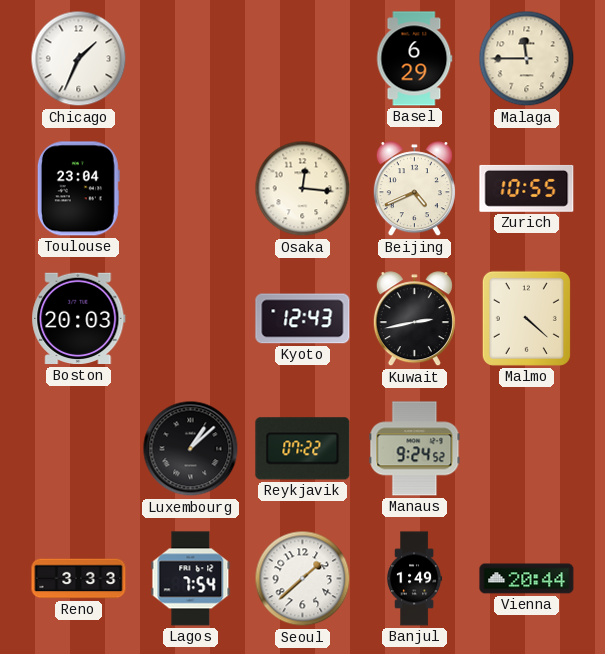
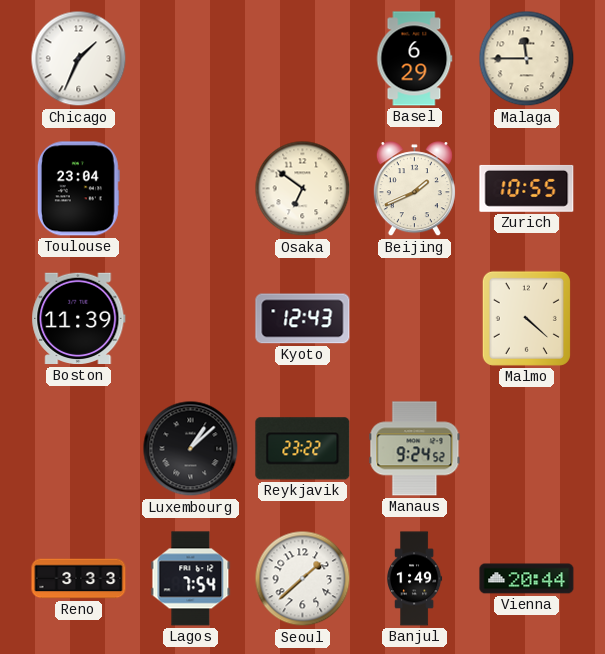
Osaka: 12:16 -> 6:51
Beijing: 4:41 -> 1:41
Boston: 20:03 -> 11:39
Kuwait: 2:43 -> none
Reykjavik: 07:22 -> 23:22
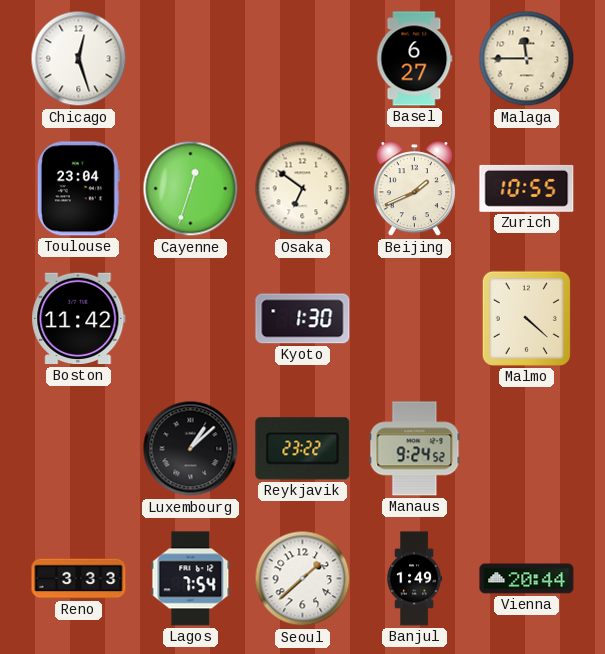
Chicago: 1:34 -> 12:27
Basel: 6:29 -> 6:27
Cayenne: none -> 12:33
Boston: 11:39 -> 11:42
Kyoto: 12:43 -> 1:30
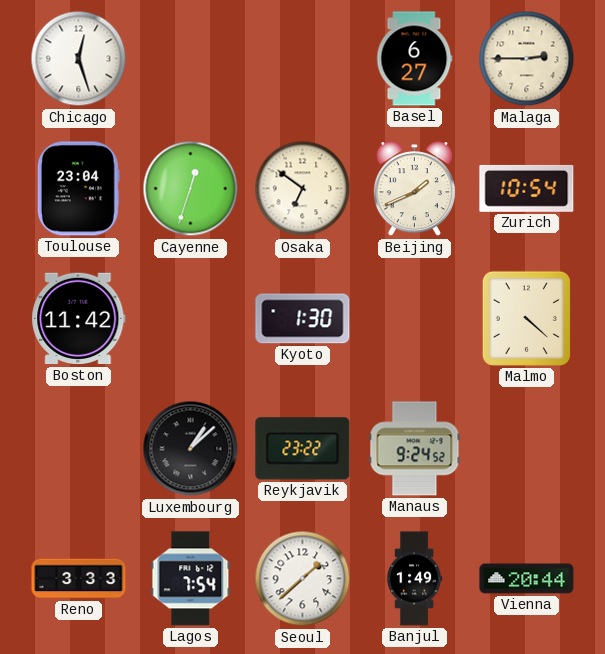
Malaga: 11:45 -> 2:45
Zurich: 10:55 -> 10:54
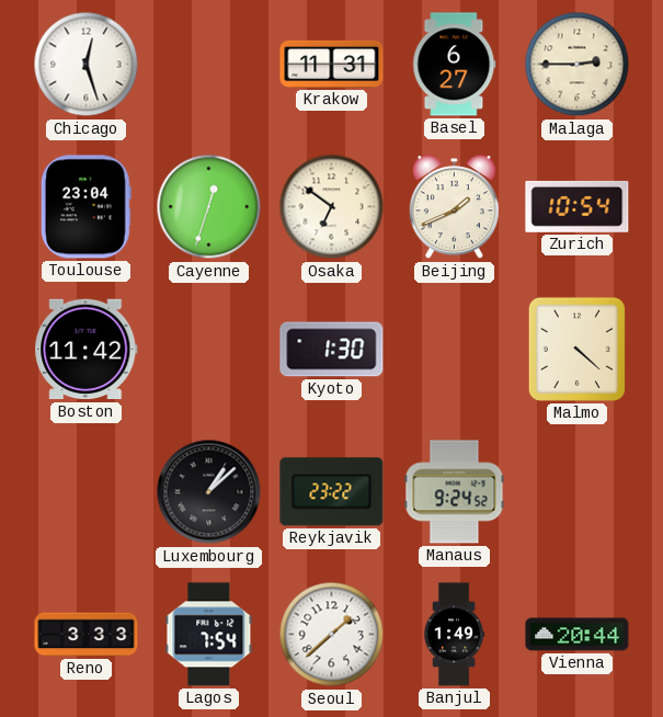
Krakow: none -> 11:31
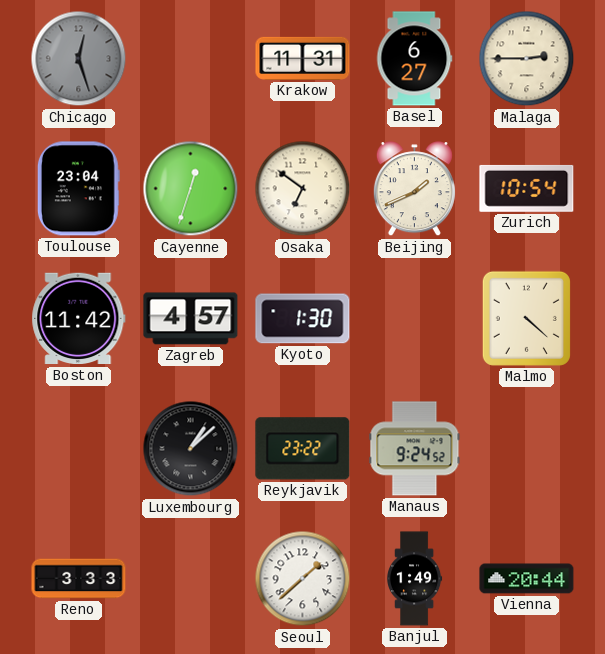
Chicago dial: white -> grey
Zagreb: none -> 4:57
Lagos: 7:54 -> none
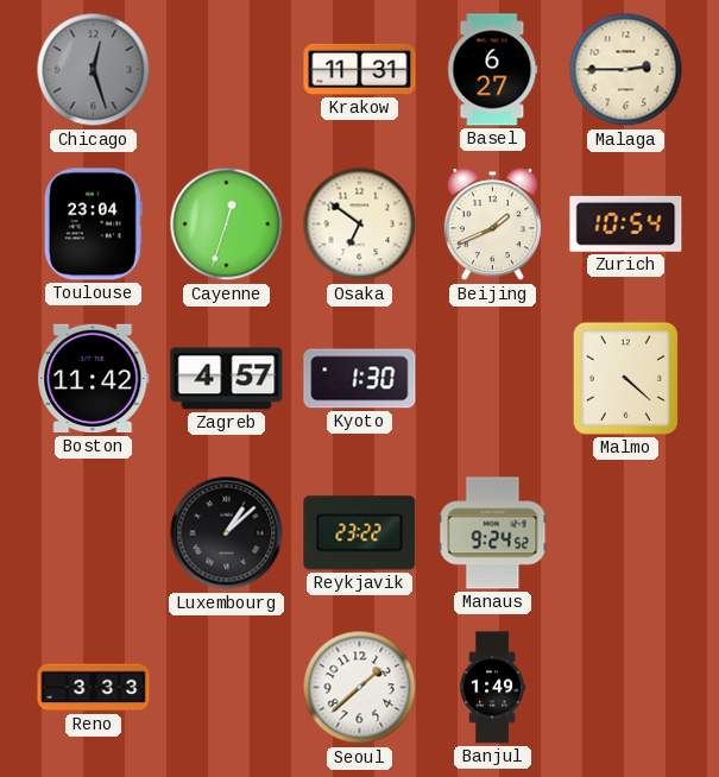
Vienna: 20:44 -> none
